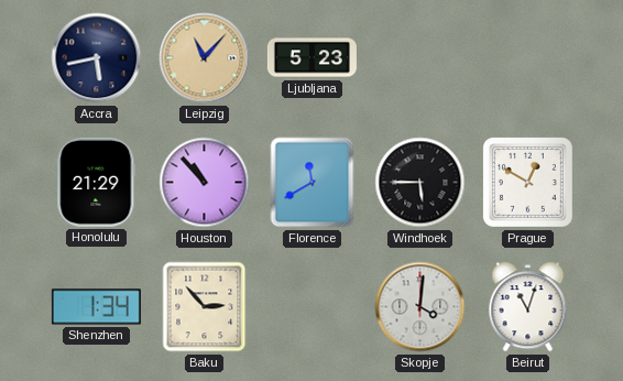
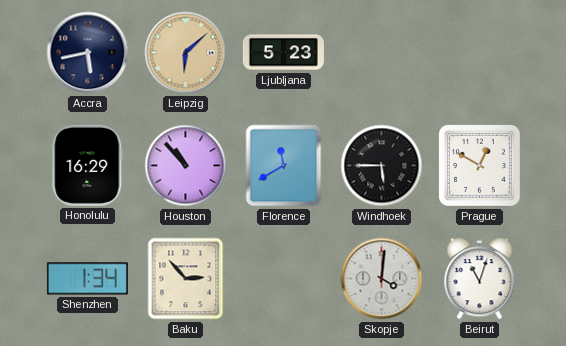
Leipzig: 11:07 -> 6:08
Honolulu: 21:29 -> 16:29
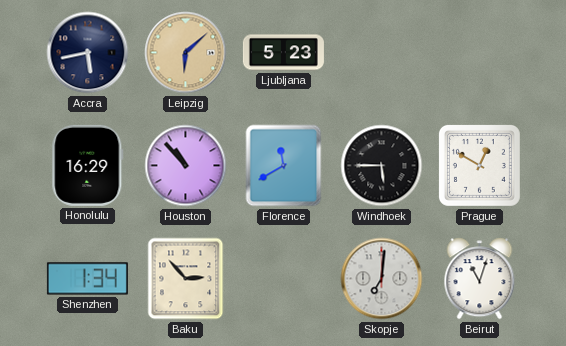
Skopje: 4:01 -> 7:01
